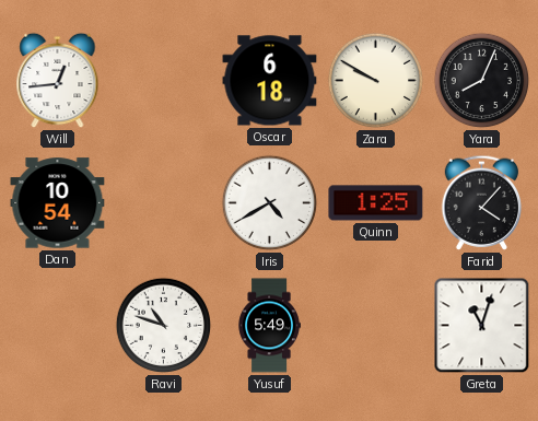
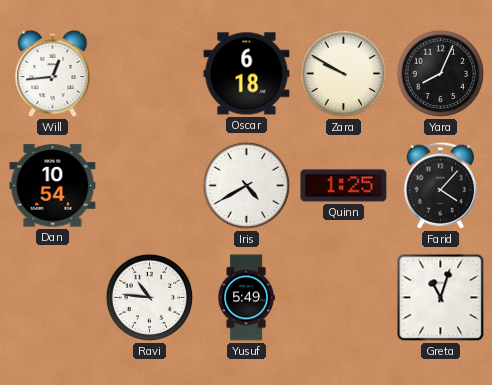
Ravi: 10:48 -> 10:46
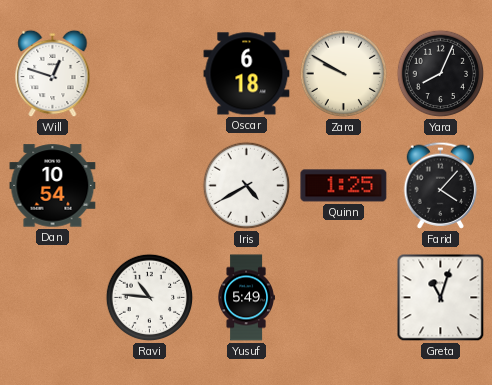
Will: 12:44 -> 12:48
